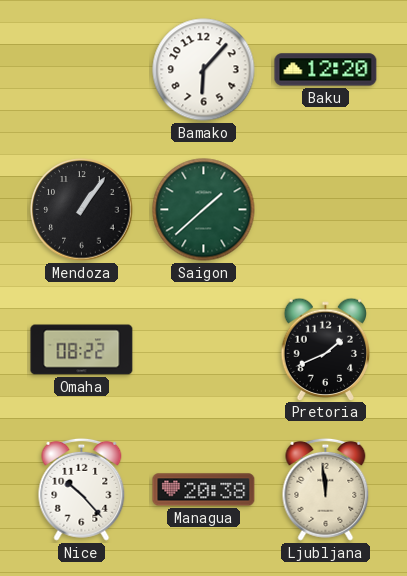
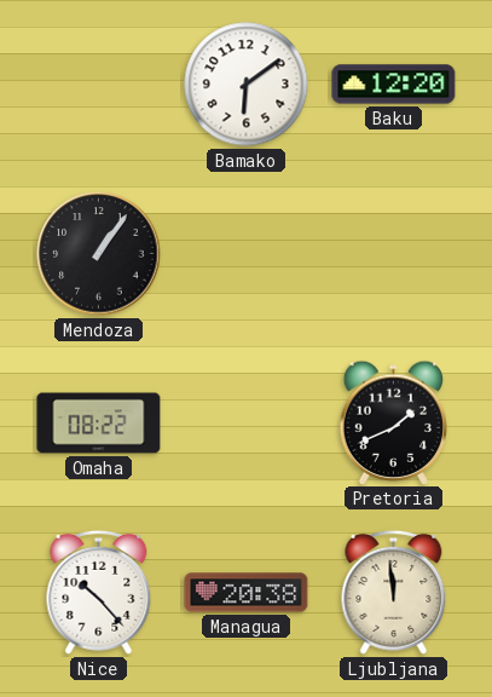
Bamako: 6:07 -> 6:09
Saigon: 1:38 -> none
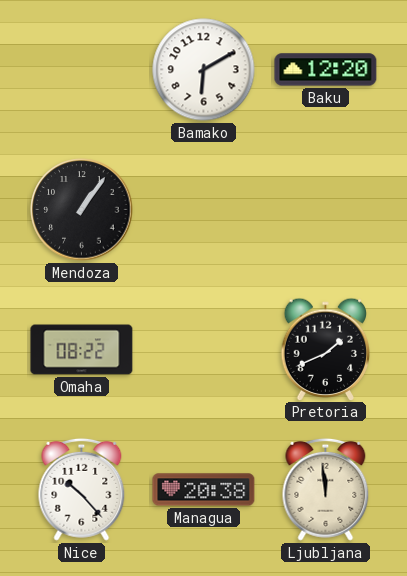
Bamako: 6:09 -> 6:10
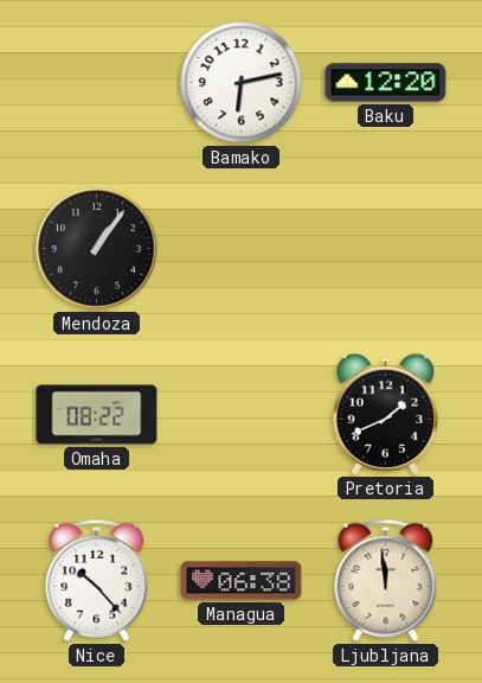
Bamako: 6:10 -> 6:13
Managua: 20:38 -> 06:38
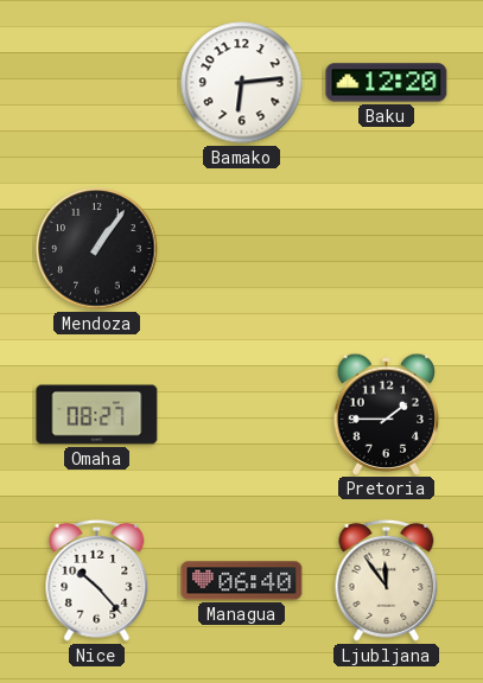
Bamako: 6:13 -> 6:14
Omaha: 08:22 -> 08:27
Pretoria: 1:41 -> 1:45
Managua: 06:38 -> 06:40
Ljubljana: 11:59 -> 11:54
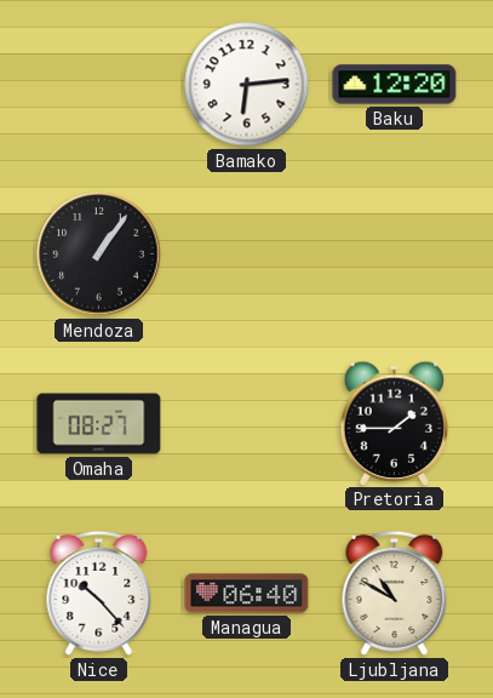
Ljubljana: 11:54 -> 10:50
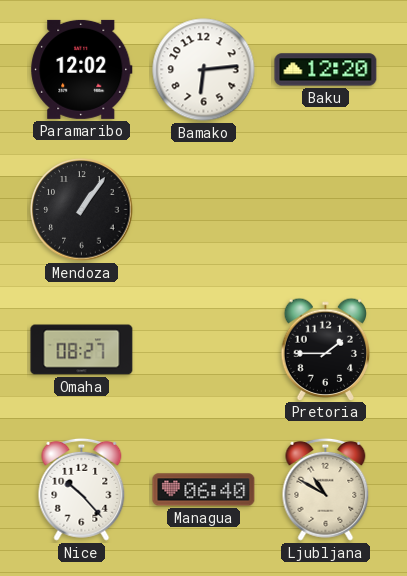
Paramaribo: none -> 12:02
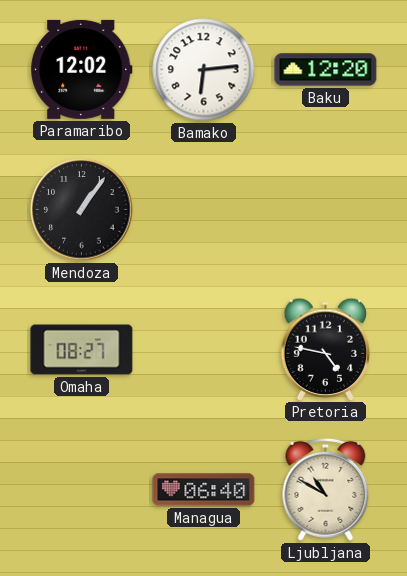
Pretoria: 1:45 -> 4:47
Nice: 10:23 -> none
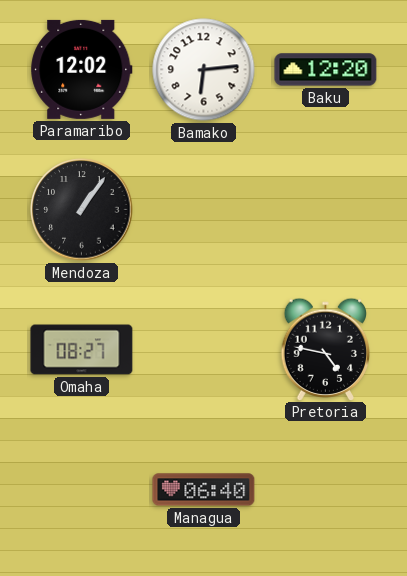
Ljubljana: 10:50 -> none
